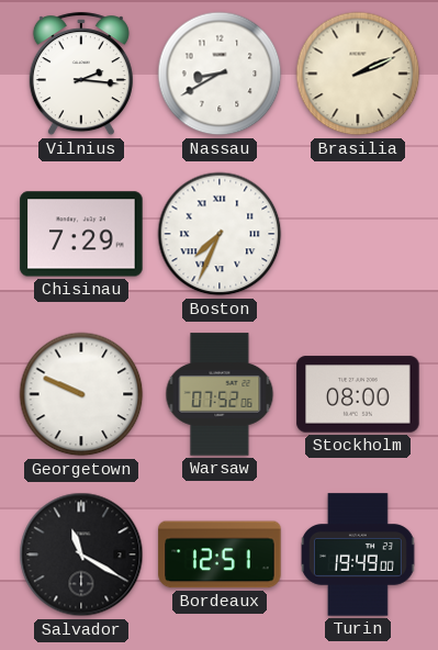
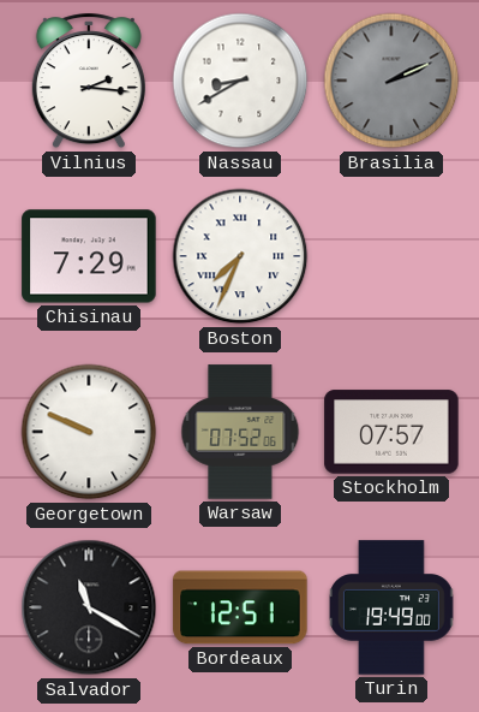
Brasilia dial: cream -> grey
Stockholm: 08:00 -> 07:57
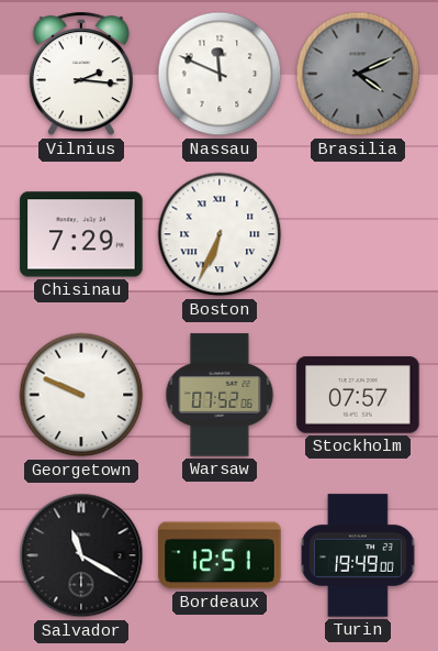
Nassau: 8:40 -> 11:49
Brasilia: 2:11 -> 4:11
Boston: 7:34 -> 6:34
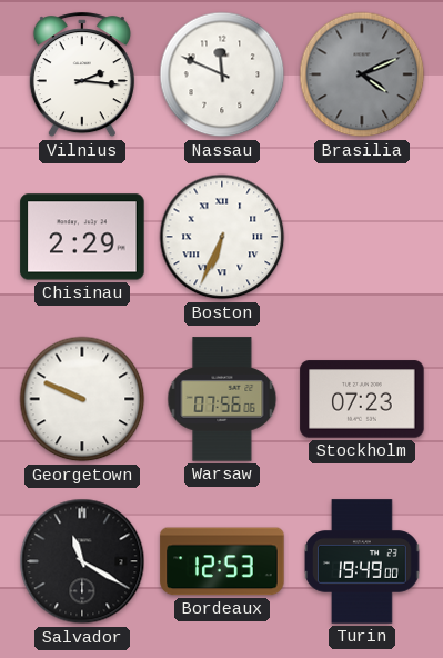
Chisinau: 7:29 -> 2:29
Warsaw: 07:52 -> 07:56
Stockholm: 07:57 -> 07:23
Bordeaux: 12:51 -> 12:53
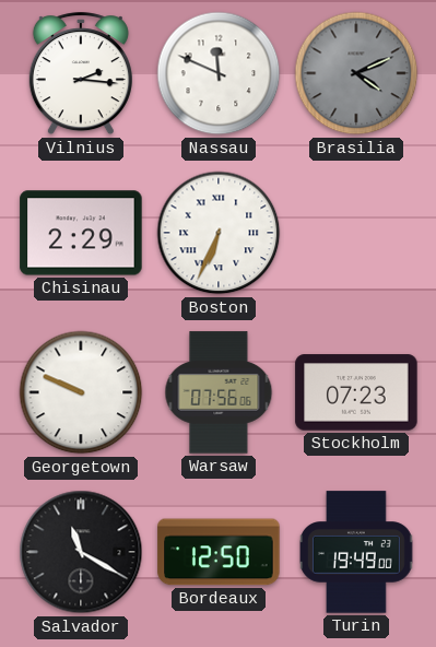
Bordeaux: 12:53 -> 12:50
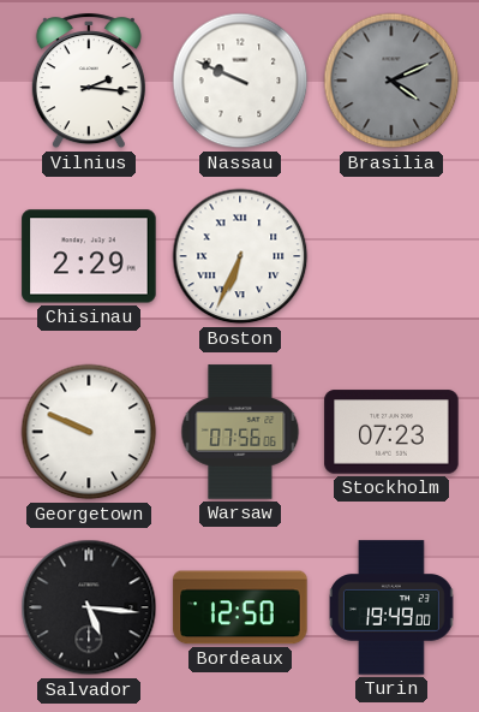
Nassau: 11:49 -> 9:49
Salvador: 11:20 -> 5:16
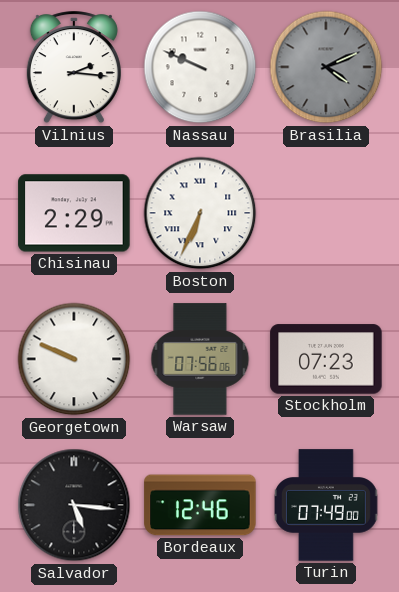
Bordeaux: 12:50 -> 12:46
Turin: 19:49 -> 07:49
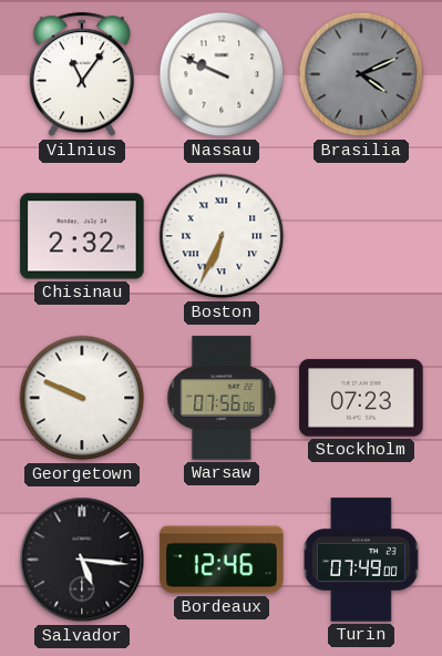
Vilnius: 2:16 -> 11:06
Chisinau: 2:29 -> 2:32
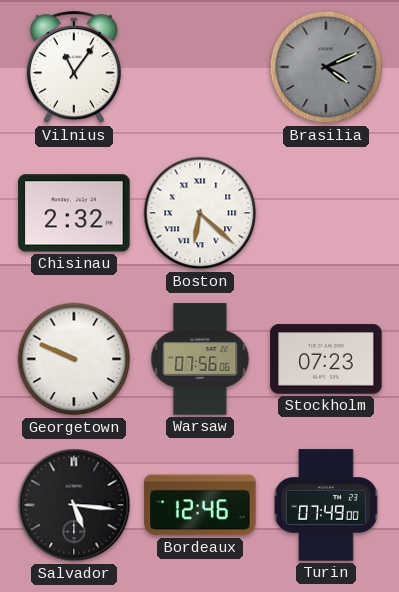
Nassau: 9:49 -> none
Boston: 6:34 -> 6:22
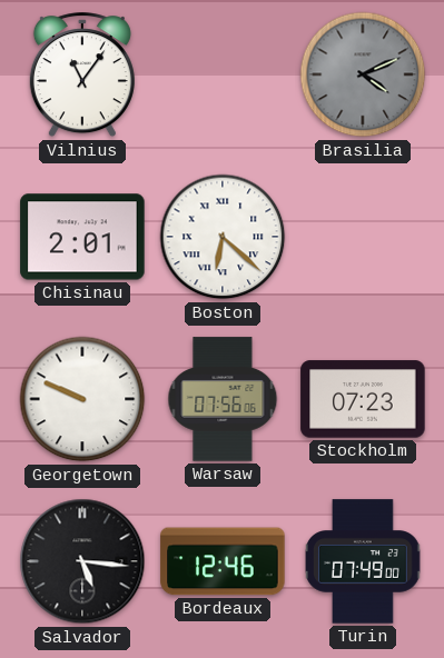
Chisinau: 2:32 -> 2:01
